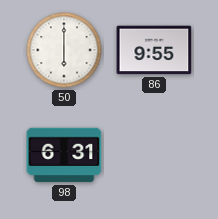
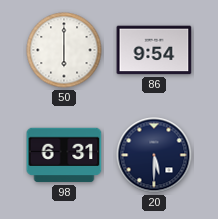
86: 9:55 -> 9:54
20: none -> 5:30
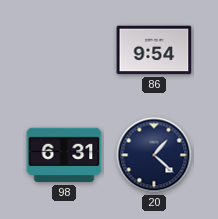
50: 6:00 -> none
20: 5:30 -> 1:22
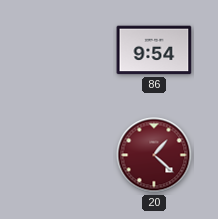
98: 6:31 -> none
20 dial: navy -> burgundy
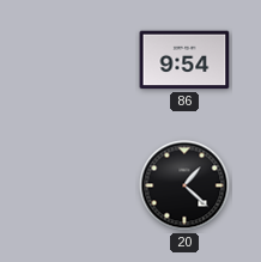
20 dial: burgundy -> black
